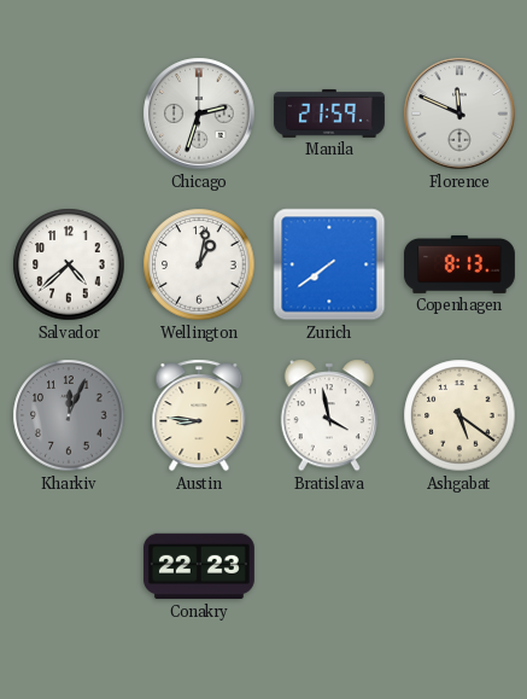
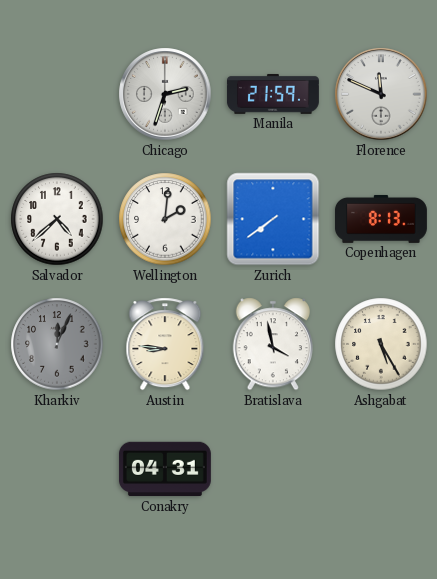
Wellington: 1:02 -> 2:01
Ashgabat: 5:21 -> 5:25
Conakry: 22:23 -> 04:31
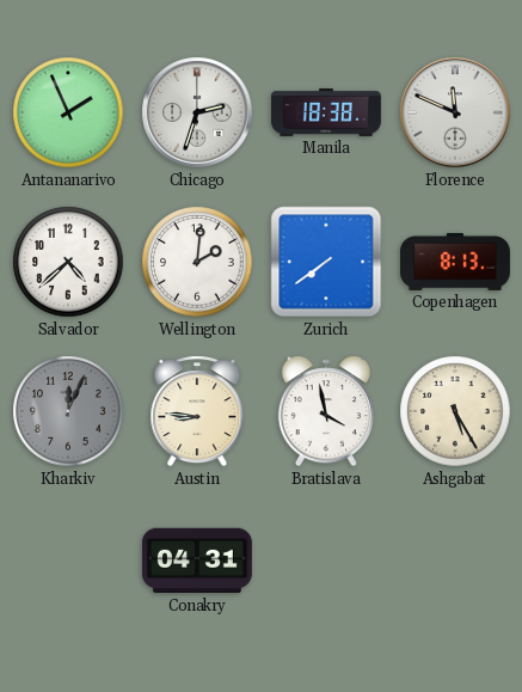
Antananarivo: none -> 1:56
Manila: 21:59 -> 18:38
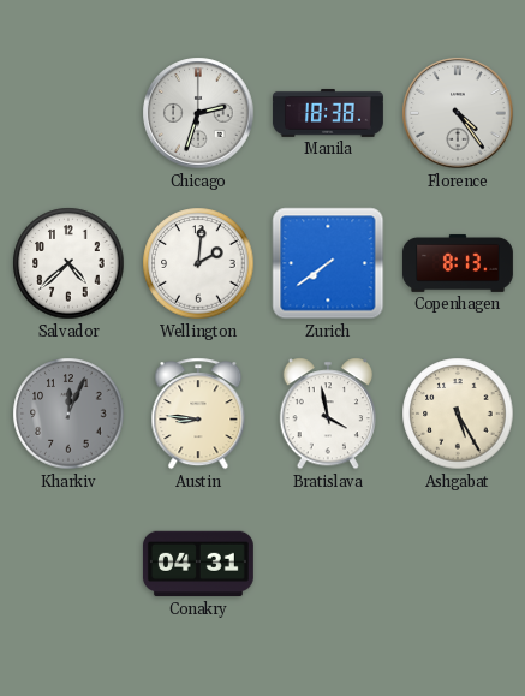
Antananarivo: 1:56 -> none
Florence: 11:49 -> 4:24
